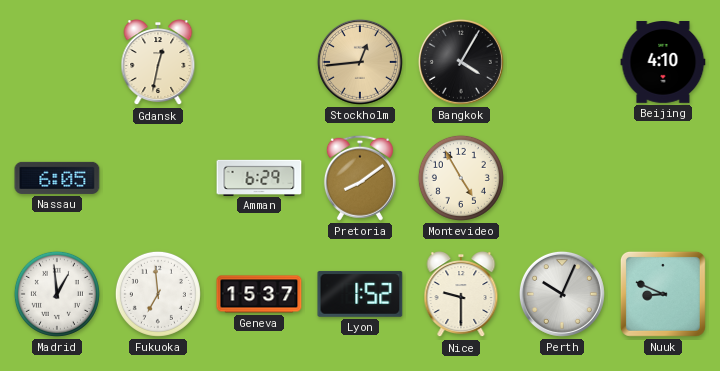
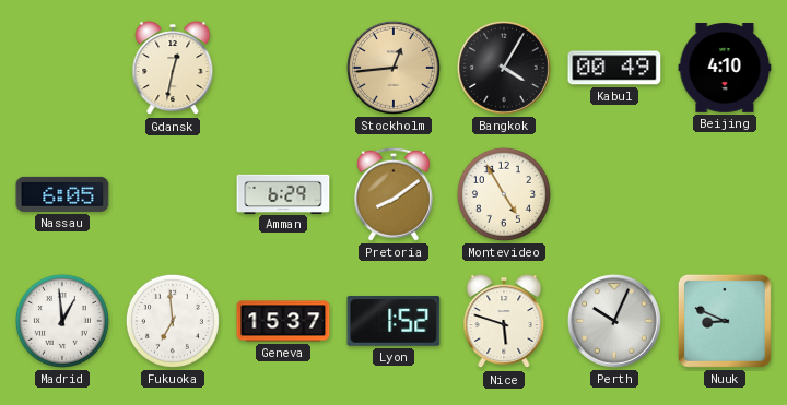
Kabul: none -> 00:49
Nice: 9:30 -> 5:48
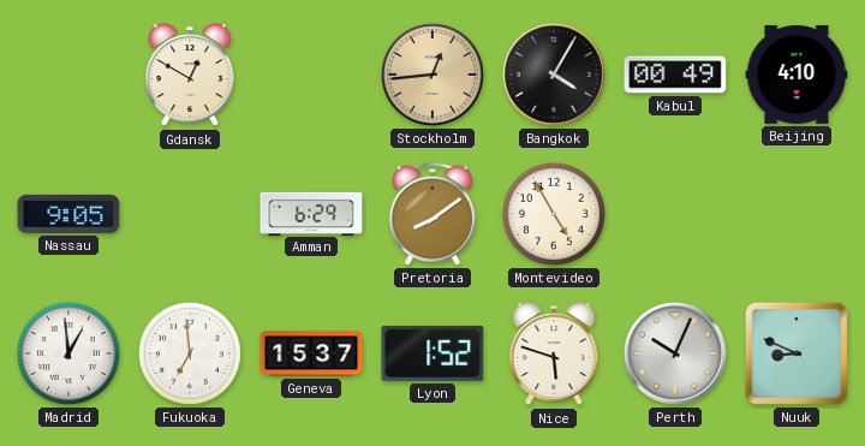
Gdansk: 12:32 -> 12:50
Nassau: 6:05 -> 9:05
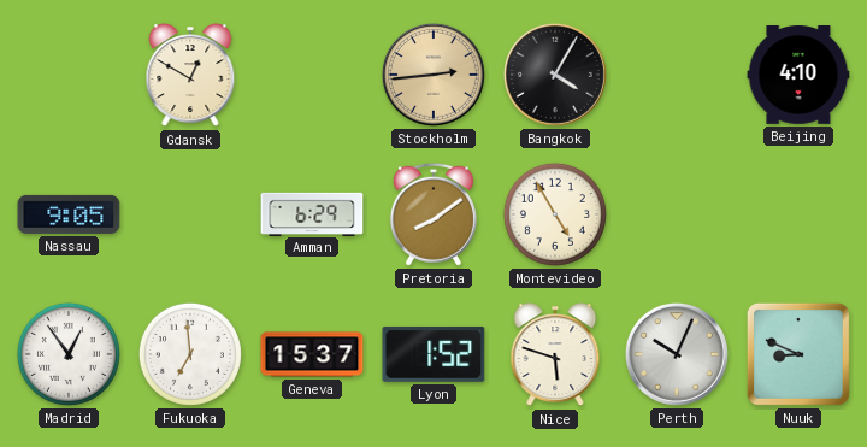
Stockholm: 12:44 -> 2:44
Kabul: 00:49 -> none
Madrid: 12:59 -> 12:54
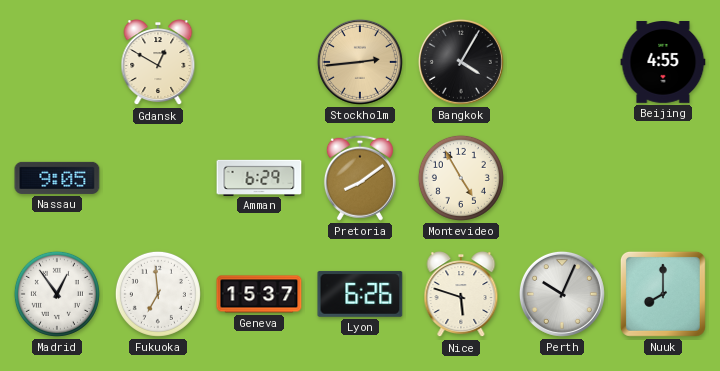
Beijing: 4:10 -> 4:55
Lyon: 1:52 -> 6:26
Nuuk: 8:49 -> 8:00
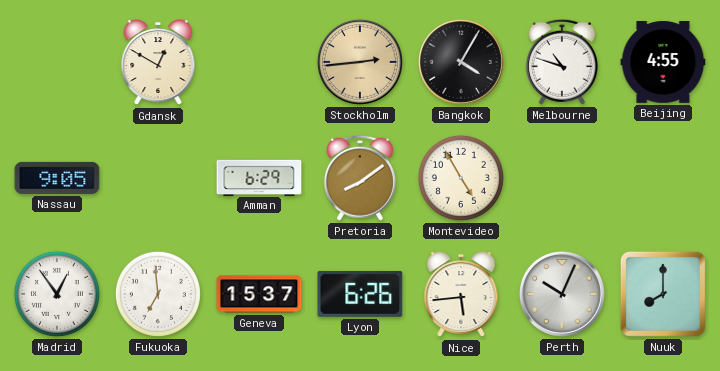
Melbourne: none -> 10:48
Nice: 5:48 -> 5:44
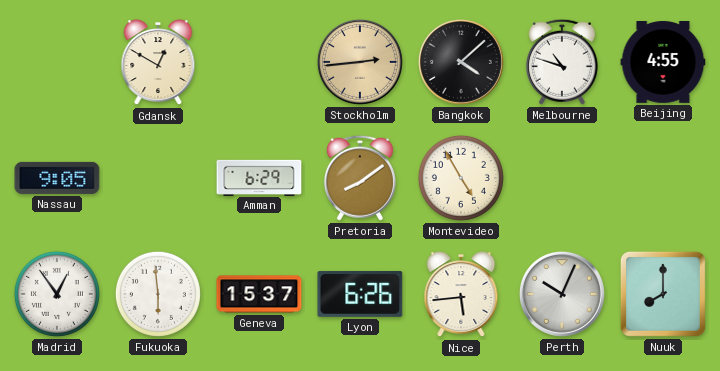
Bangkok: 4:05 -> 4:08
Fukuoka: 6:59 -> 5:59
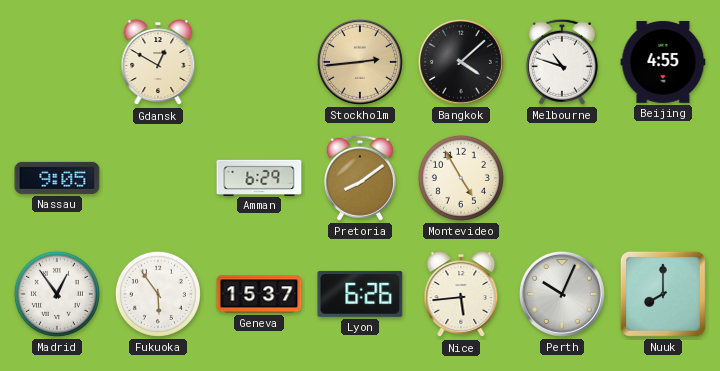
Fukuoka: 5:59 -> 5:54
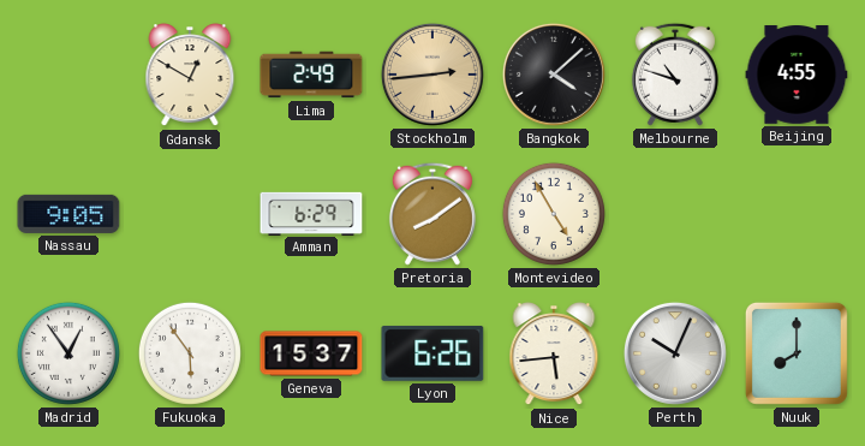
Lima: none -> 2:49
